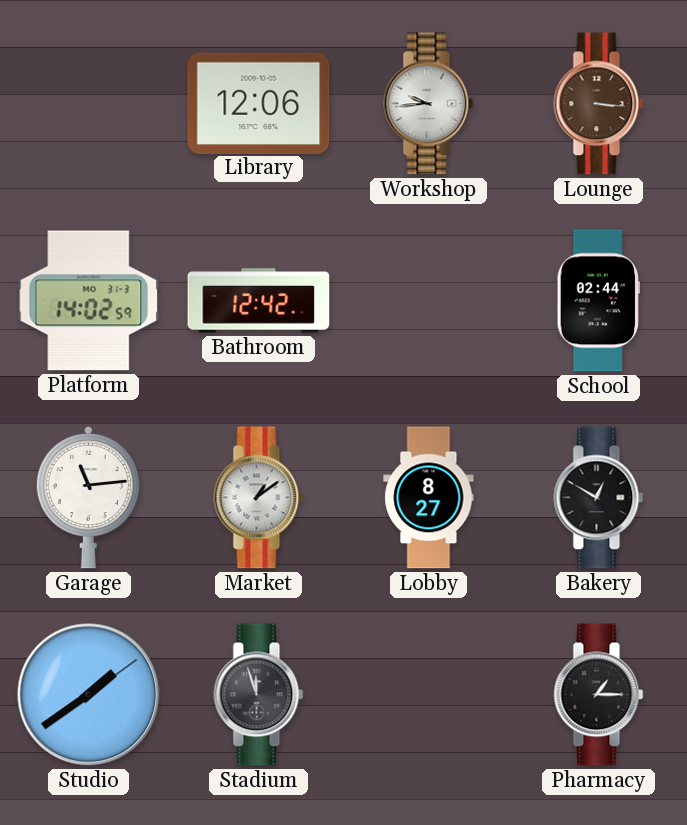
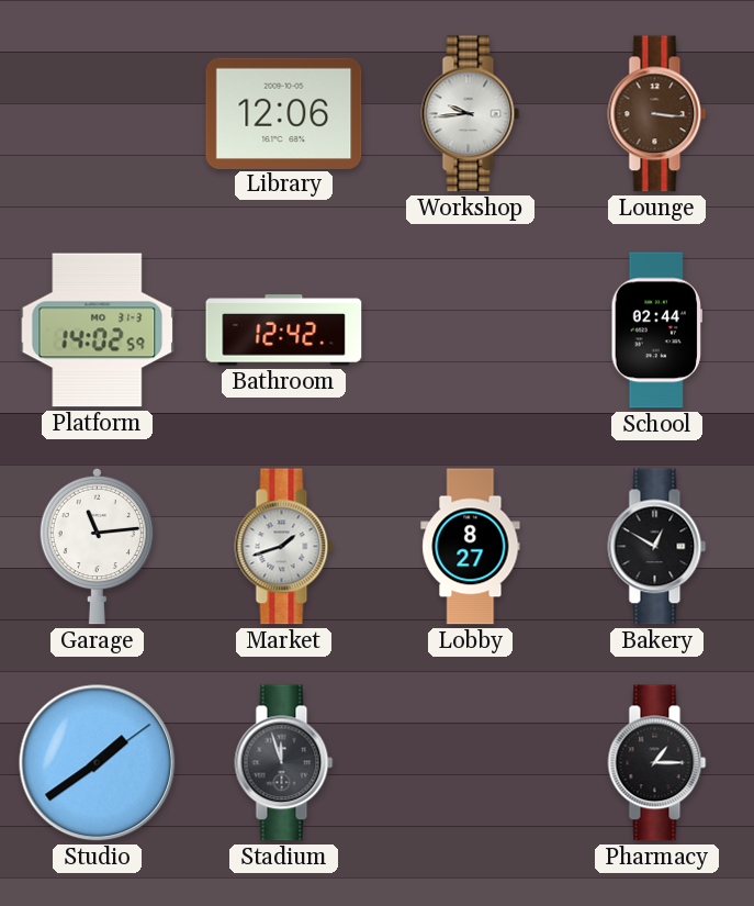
Market: 1:09 -> 1:42
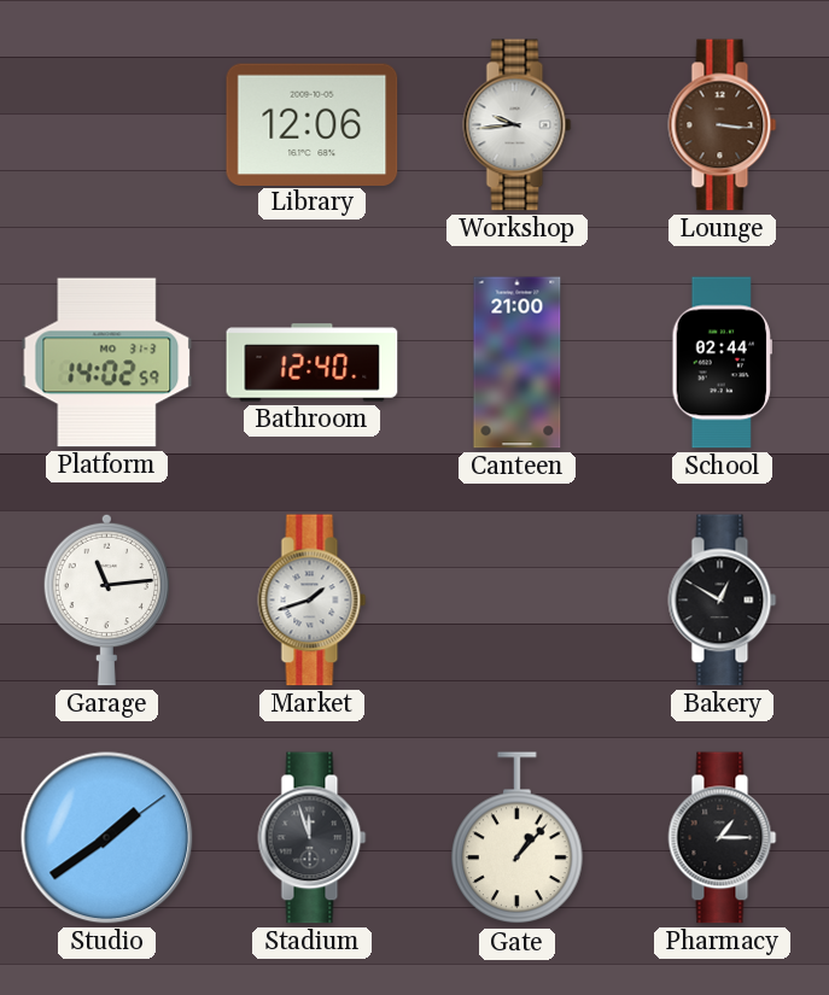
Bathroom: 12:42 -> 12:40
Canteen: none -> 21:00
Lobby: 8:27 -> none
Gate: none -> 1:07
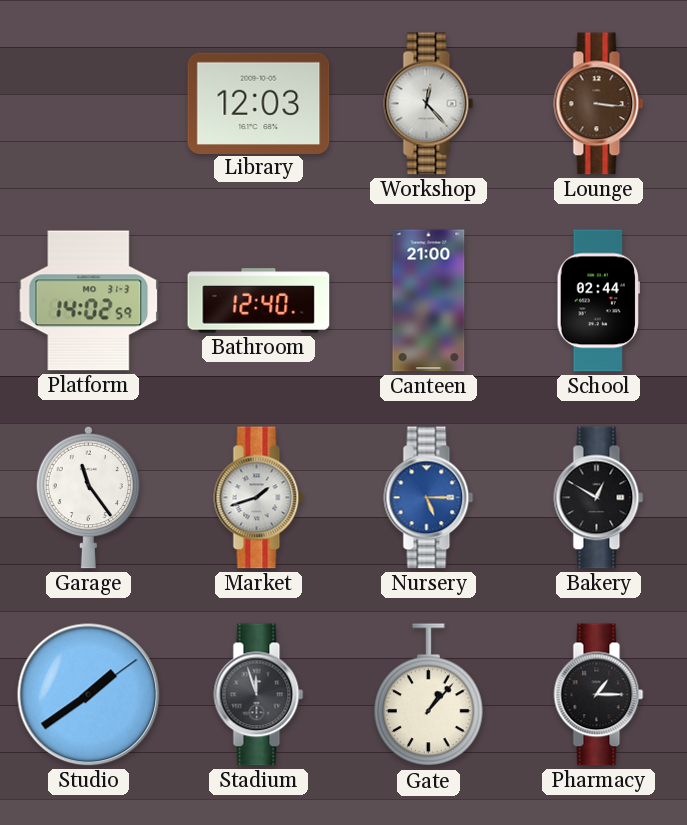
Library: 12:06 -> 12:03
Workshop: 9:44 -> 12:23
Garage: 11:14 -> 11:24
Nursery: none -> 5:15
